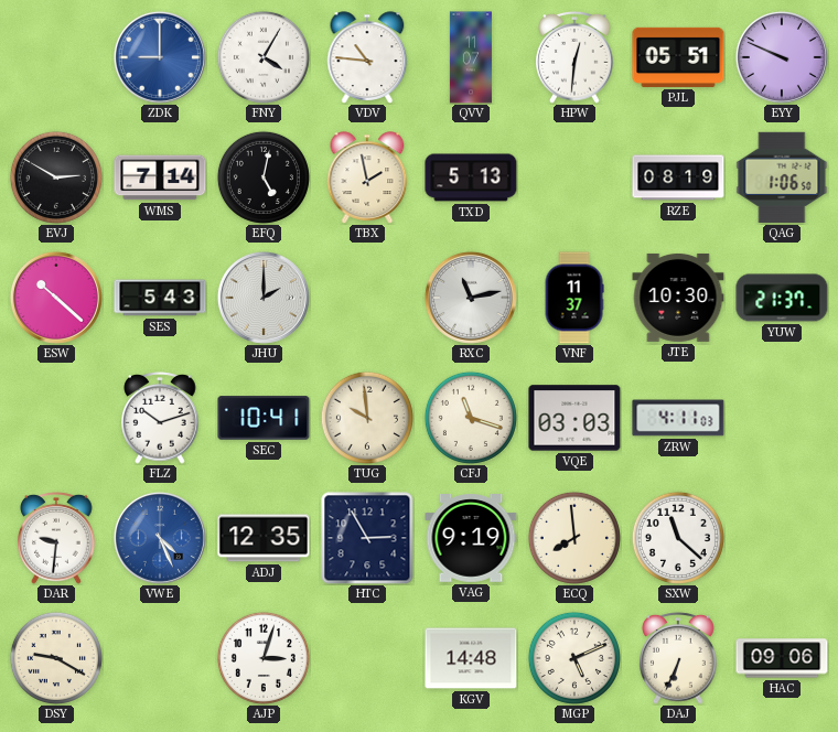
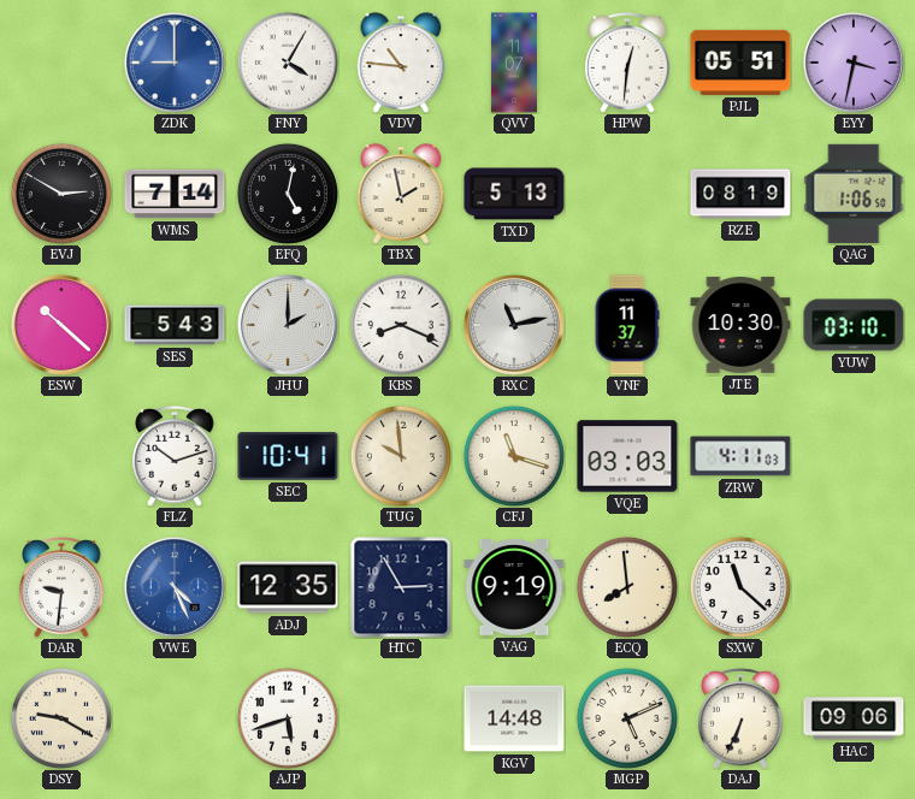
EYY: 9:49 -> 3:32
KBS: none -> 8:19
YUW: 21:37 -> 03:10
AJP: 3:03 -> 5:42
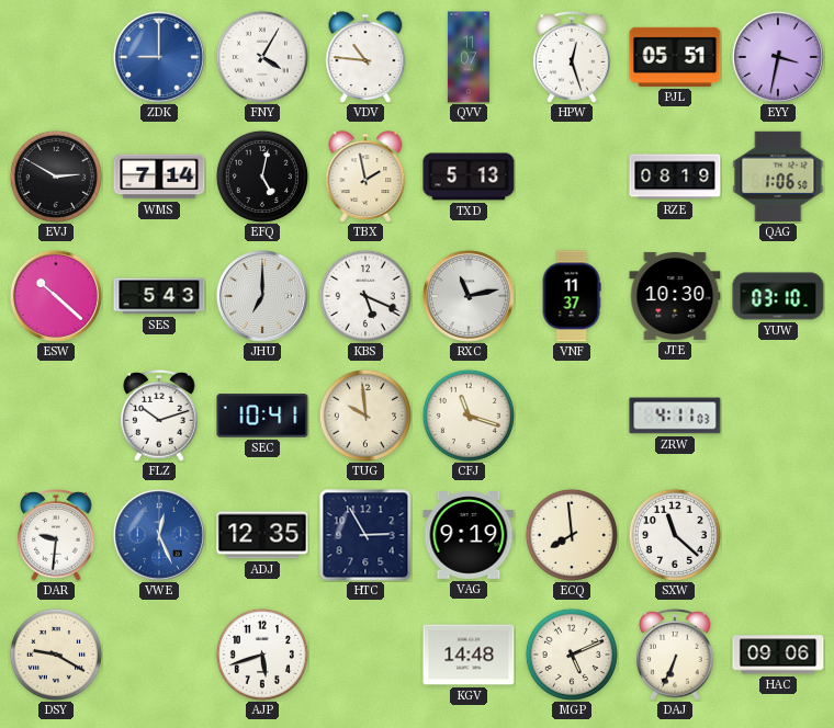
HPW: 12:31 -> 12:27
JHU: 2:00 -> 7:00
KBS: 8:19 -> 5:19
VQE: 03:03 -> none
VWE: 4:26 -> 12:26
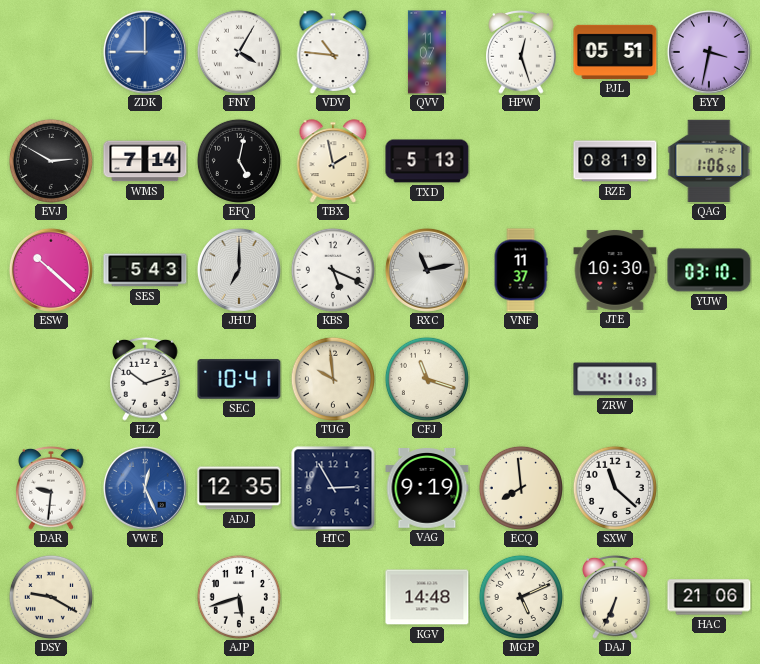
HAC: 09:06 -> 21:06
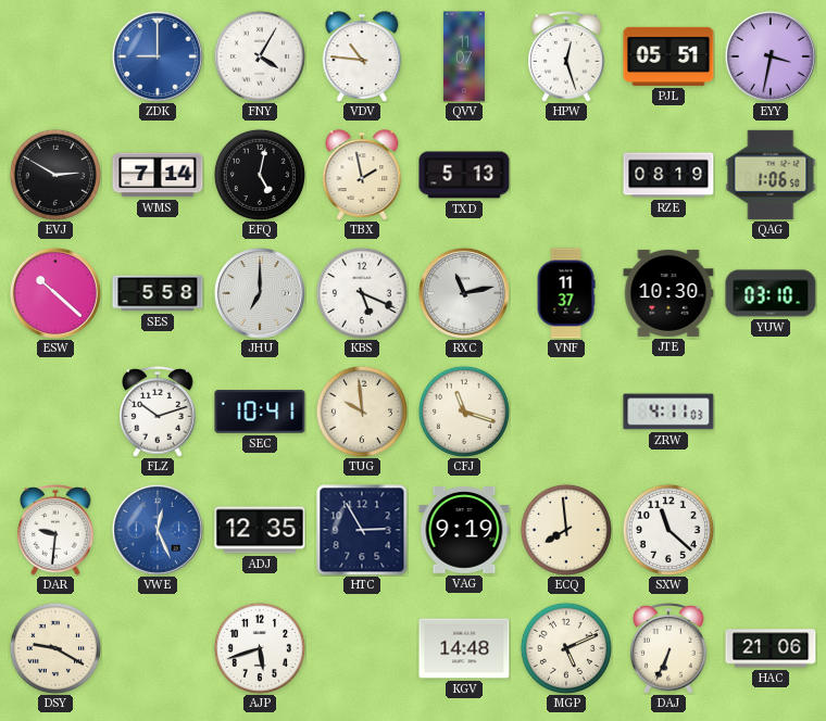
SES: 5:43 -> 5:58
